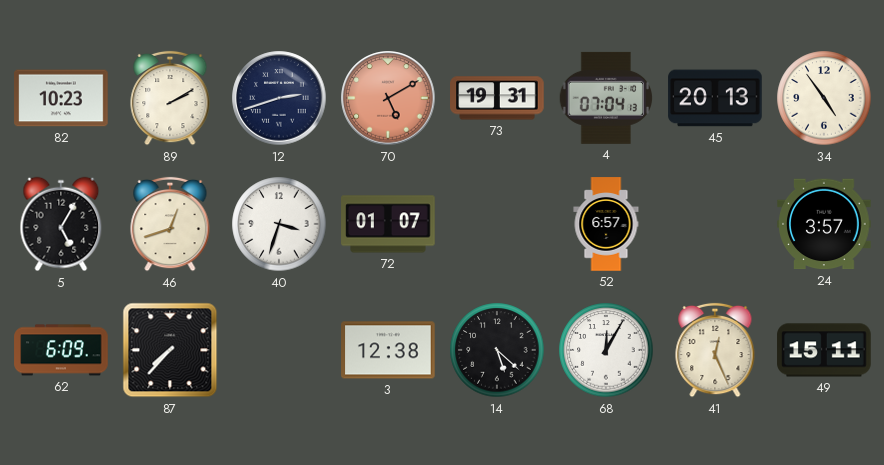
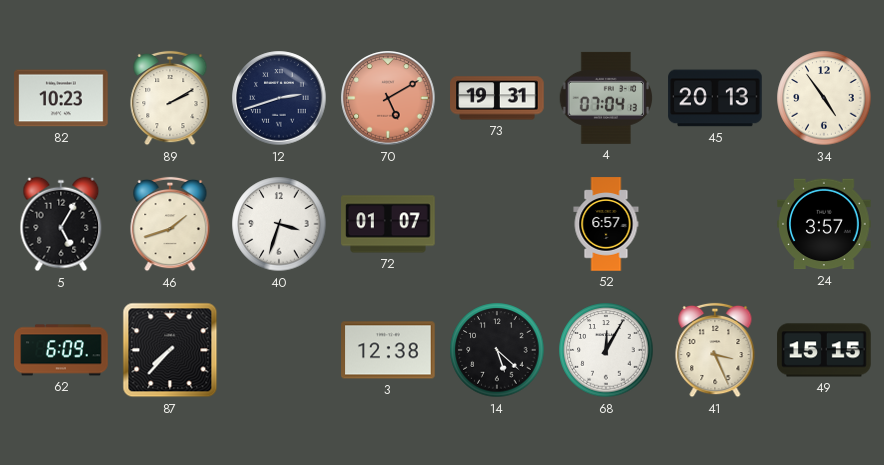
46: 12:42 -> 1:42
41: 12:26 -> 3:26
49: 15:11 -> 15:15
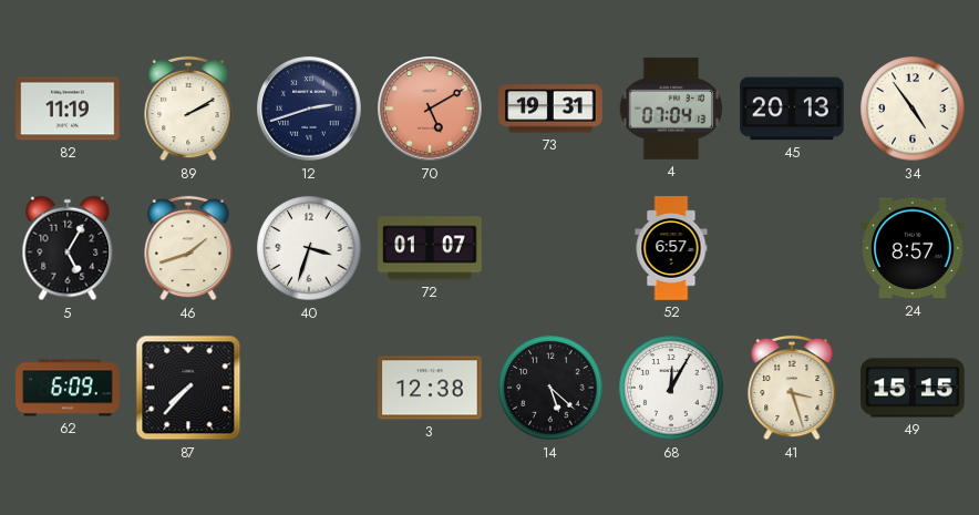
82: 10:23 -> 11:19
24: 3:57 -> 8:57
41: 3:26 -> 3:27
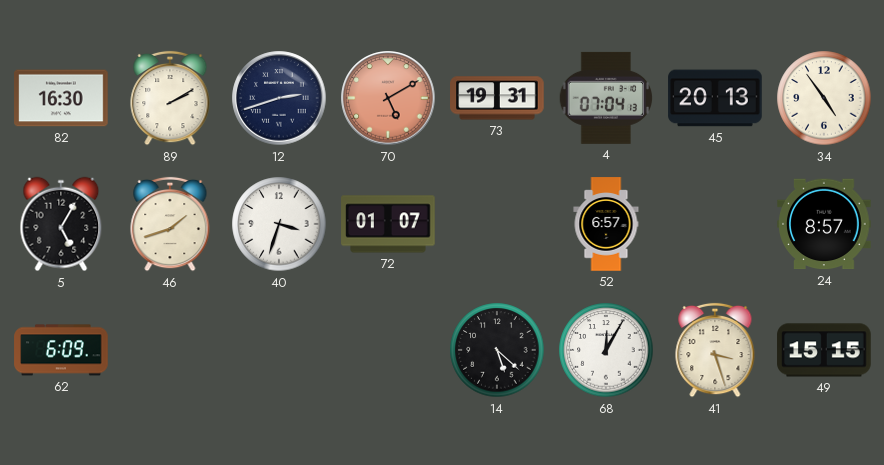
82: 11:19 -> 16:30
87: 7:37 -> none
3: 12:38 -> none
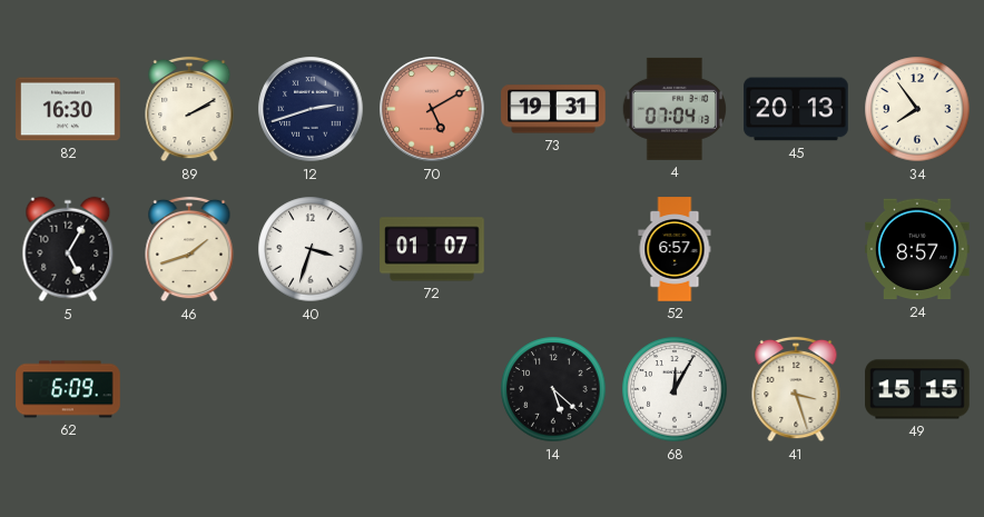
34: 4:54 -> 7:54
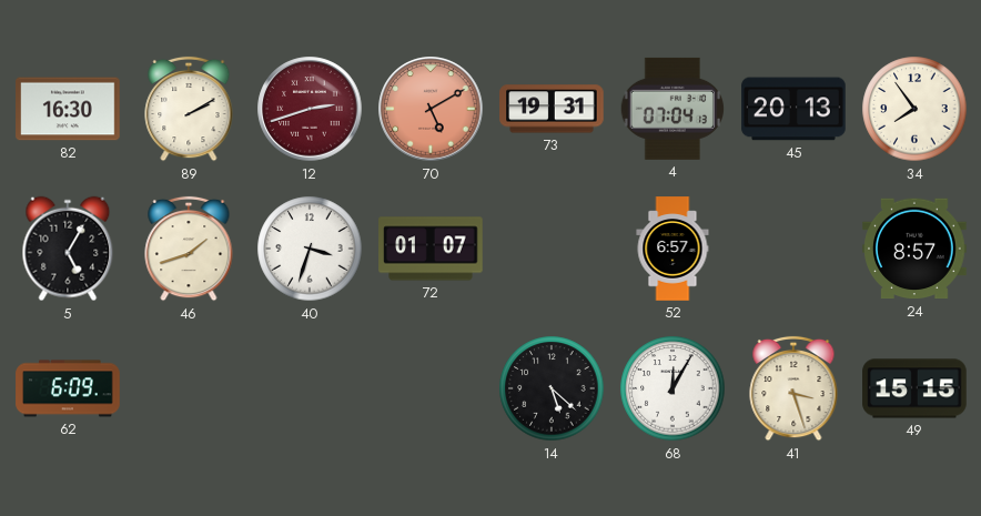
12 dial: navy -> burgundy
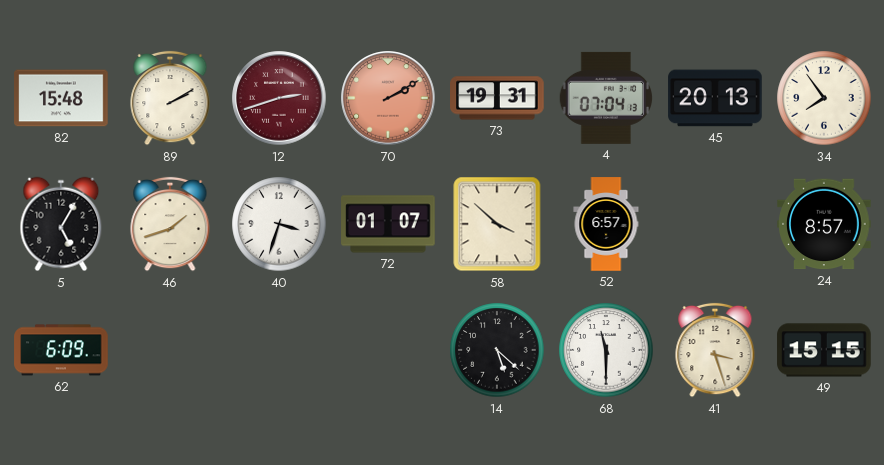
82: 16:30 -> 15:48
70: 5:10 -> 2:10
58: none -> 3:52
68: 12:05 -> 11:30
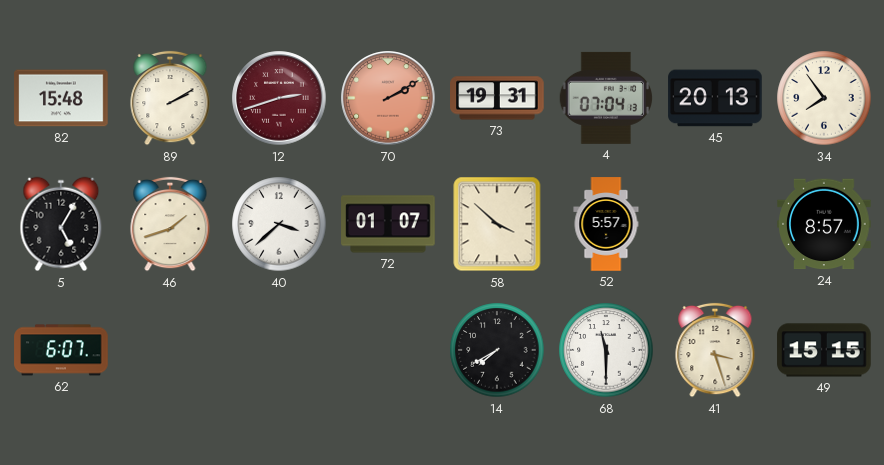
40: 3:33 -> 3:38
52: 6:57 -> 5:57
62: 6:09 -> 6:07
14: 5:22 -> 7:40
